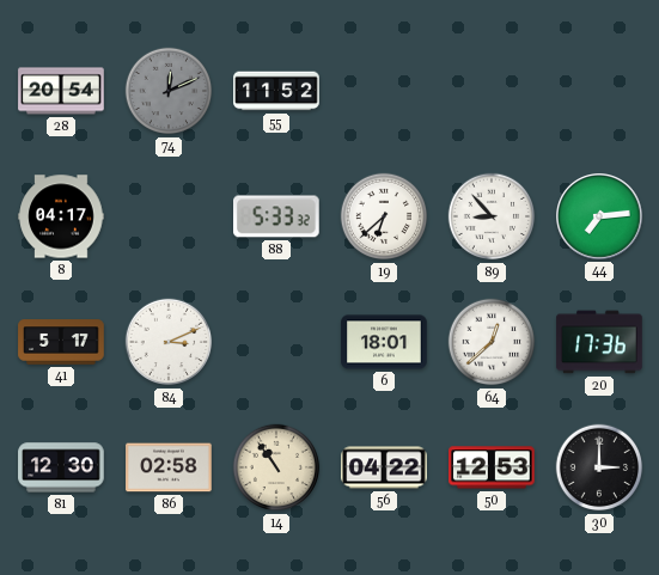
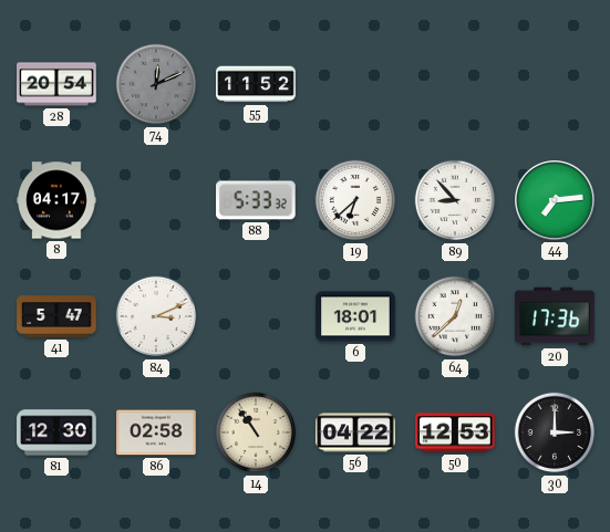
41: 5:17 -> 5:47
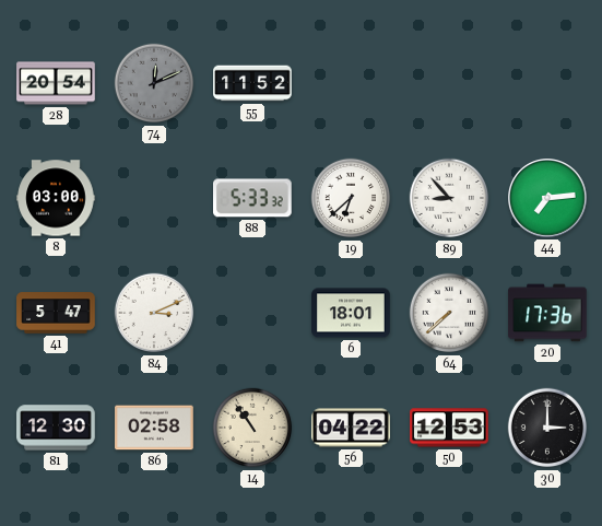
8: 04:17 -> 03:00
64: 12:38 -> 7:38
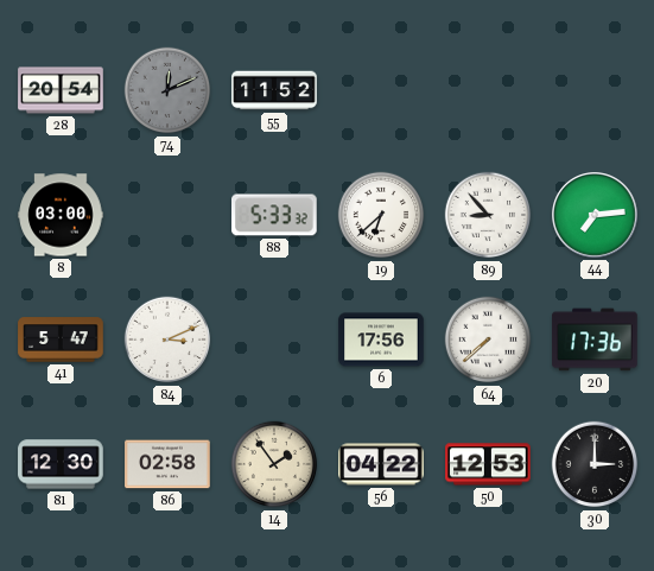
6: 18:01 -> 17:56
14: 10:54 -> 1:54
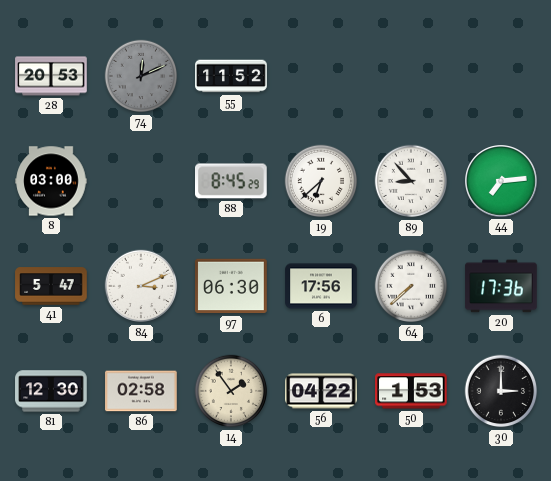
28: 20:54 -> 20:53
88: 5:33 -> 8:45
97: none -> 06:30
50: 12:53 -> 1:53
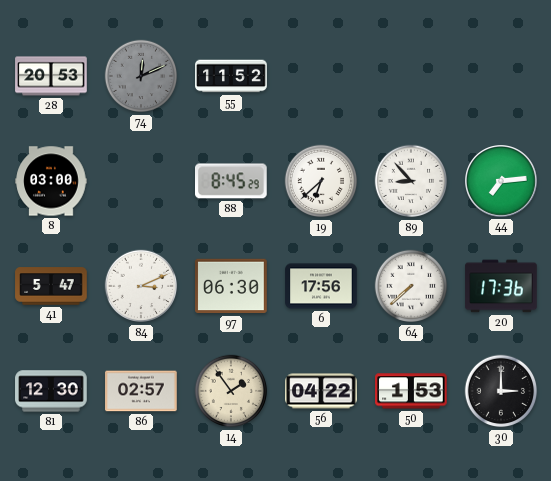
86: 02:58 -> 02:57
